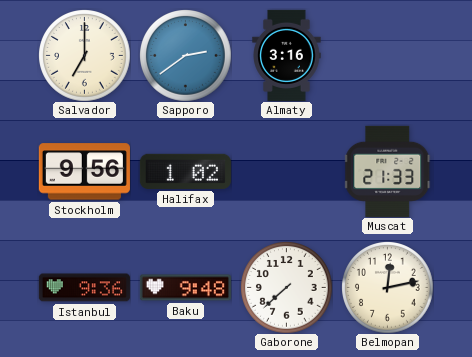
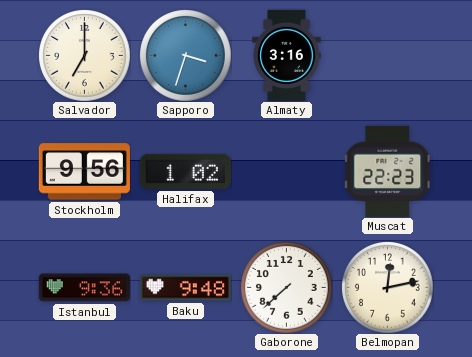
Sapporo: 2:39 -> 3:33
Muscat: 21:33 -> 22:23
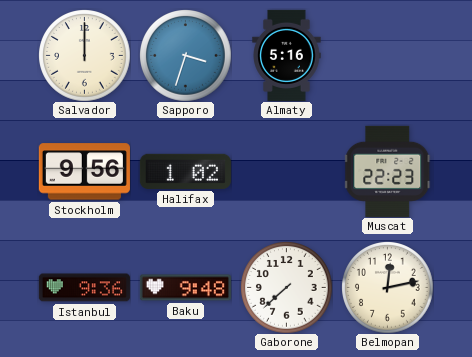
Salvador: 7:00 -> 12:00
Almaty: 3:16 -> 5:16
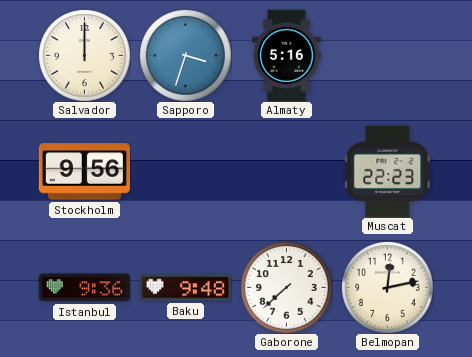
Halifax: 1:02 -> none
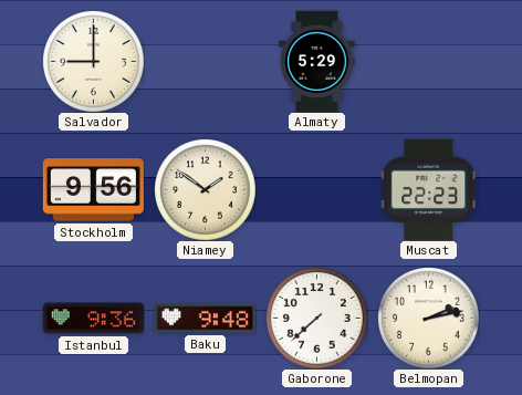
Salvador: 12:00 -> 9:00
Sapporo: 3:33 -> none
Almaty: 5:16 -> 5:29
Niamey: none -> 1:51
Belmopan: 12:13 -> 2:13
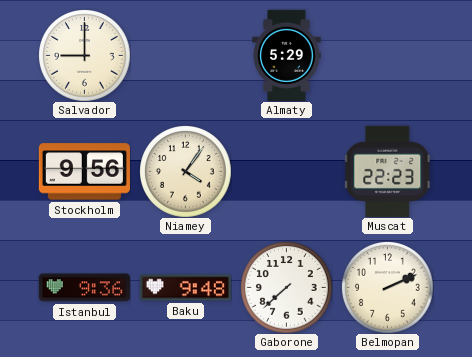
Niamey: 1:51 -> 4:06
Belmopan: 2:13 -> 2:11
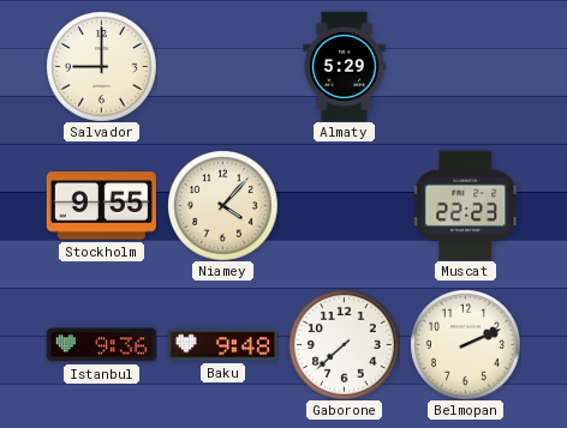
Stockholm: 9:56 -> 9:55
Niamey: 4:06 -> 4:07
